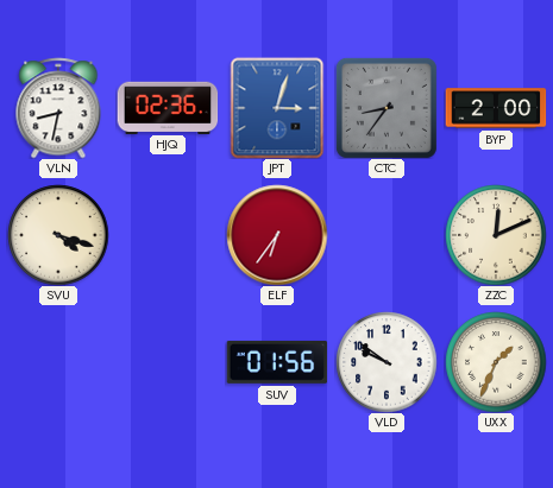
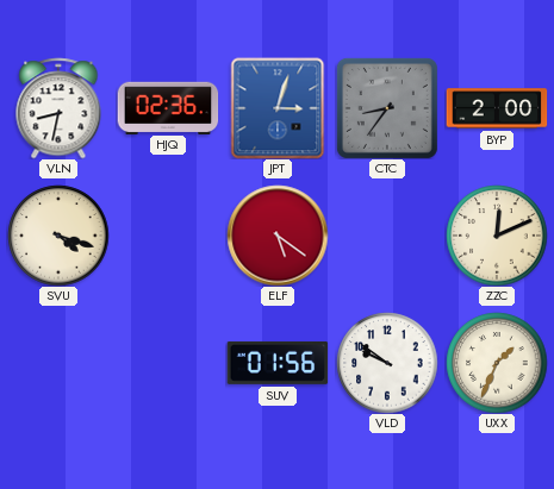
ELF: 6:36 -> 5:21
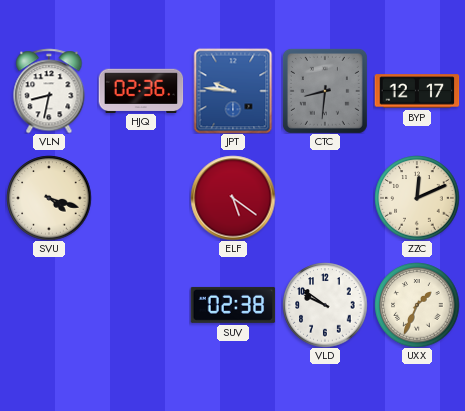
JPT: 3:03 -> 9:46
CTC: 8:36 -> 8:31
BYP: 2:00 -> 12:17
SUV: 01:56 -> 02:38
